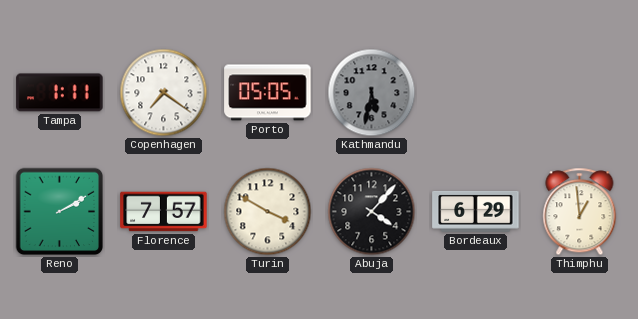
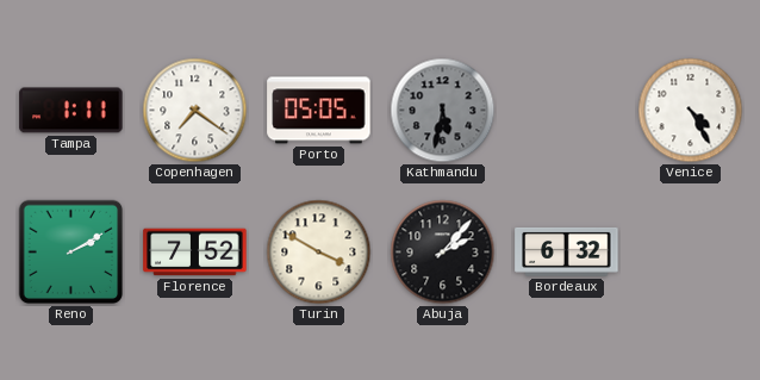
Venice: none -> 4:25
Florence: 7:57 -> 7:52
Abuja: 4:07 -> 2:07
Bordeaux: 6:29 -> 6:32
Thimphu: 12:59 -> none
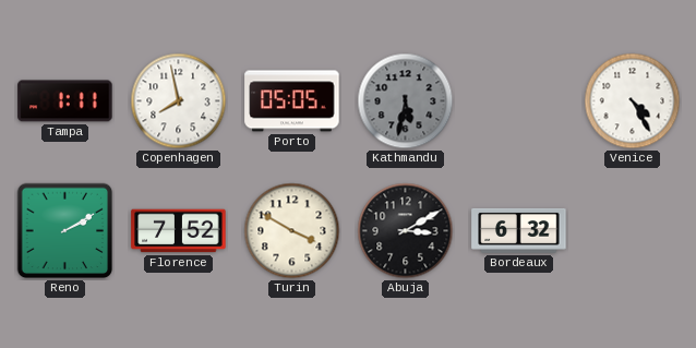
Copenhagen: 7:21 -> 7:58
Abuja: 2:07 -> 3:10
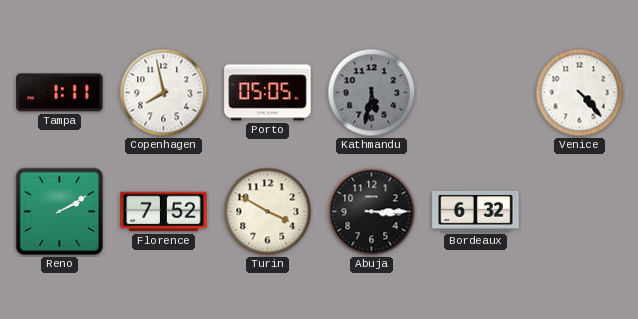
Venice: 4:25 -> 4:23
Abuja: 3:10 -> 3:15
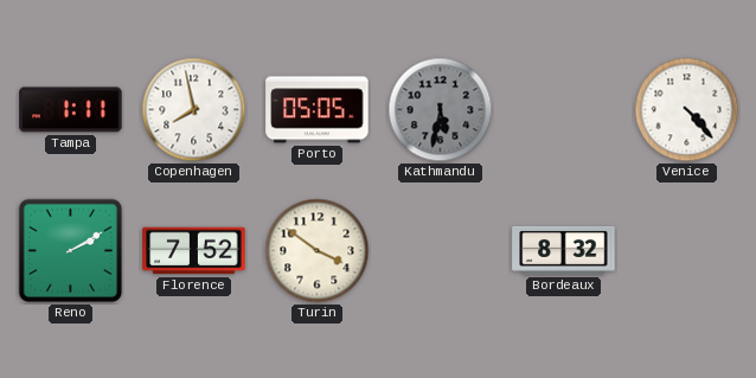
Turin: 3:50 -> 3:51
Abuja: 3:15 -> none
Bordeaux: 6:32 -> 8:32
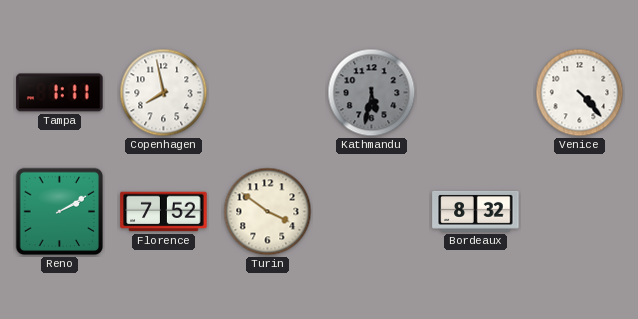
Porto: 05:05 -> none
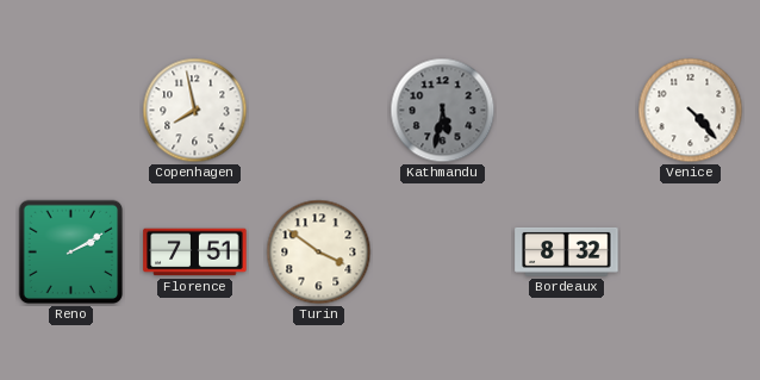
Tampa: 1:11 -> none
Florence: 7:52 -> 7:51
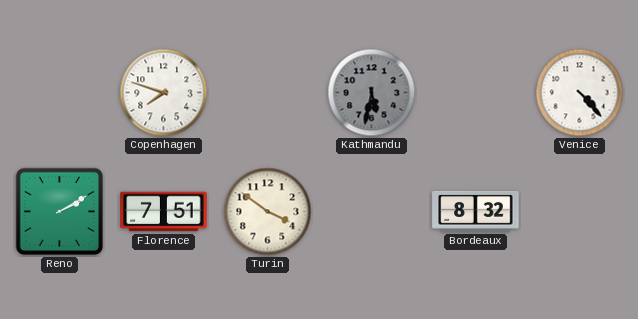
Copenhagen: 7:58 -> 7:48
